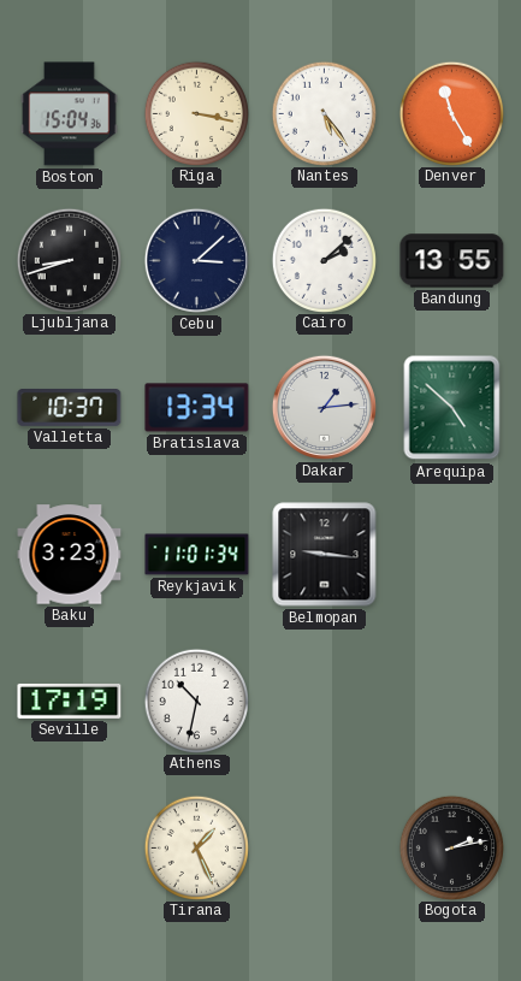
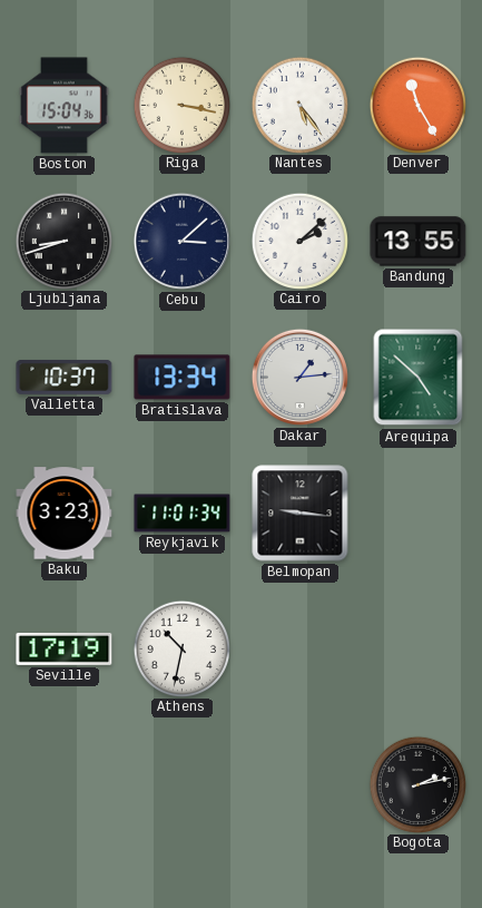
Tirana: 1:26 -> none
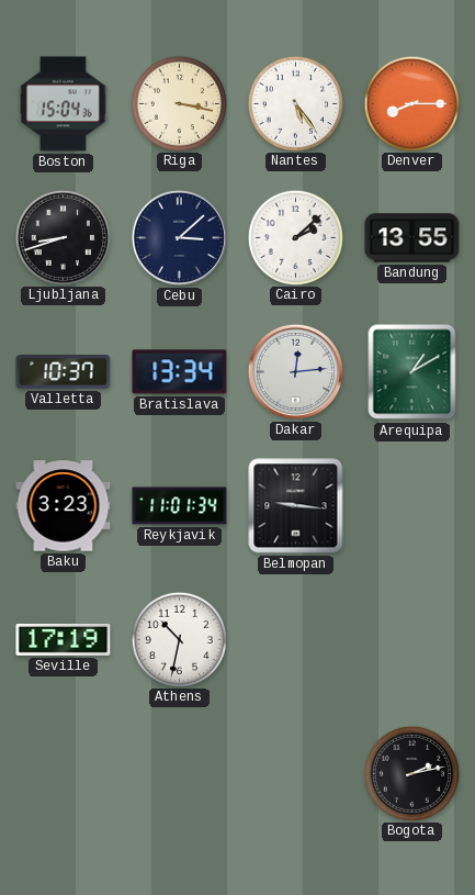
Denver: 11:25 -> 8:15
Dakar: 1:14 -> 12:14
Arequipa: 4:52 -> 1:10
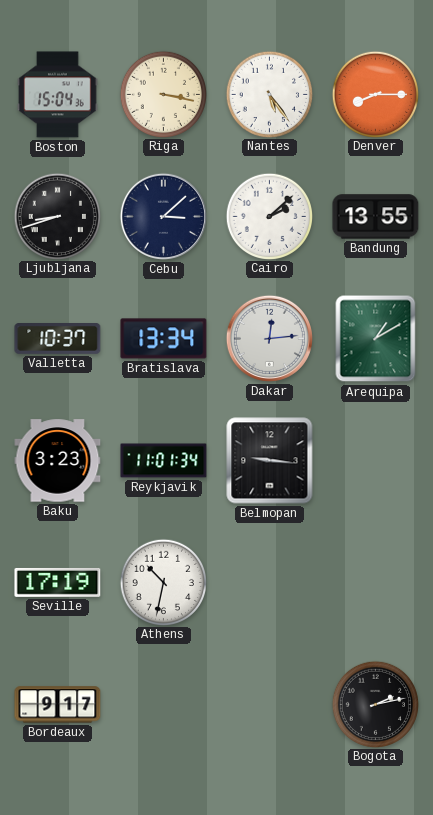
Bordeaux: none -> 9:17
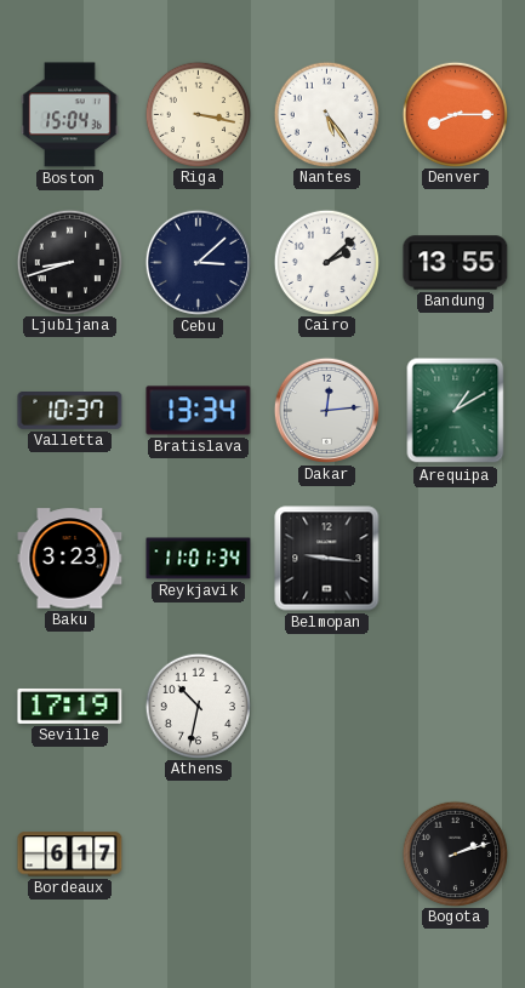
Bordeaux: 9:17 -> 6:17
Bogota: 2:13 -> 2:12
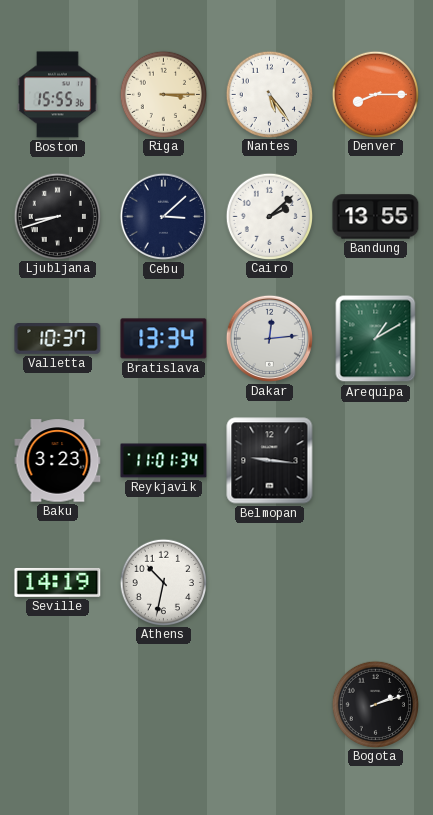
Boston: 15:04 -> 15:55
Riga: 3:17 -> 3:15
Seville: 17:19 -> 14:19
Bordeaux: 6:17 -> none
